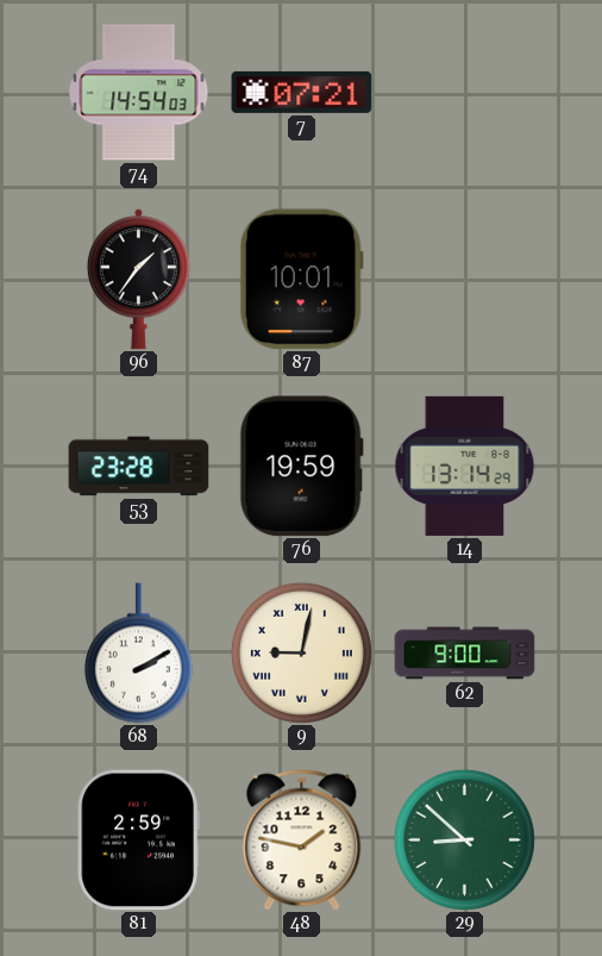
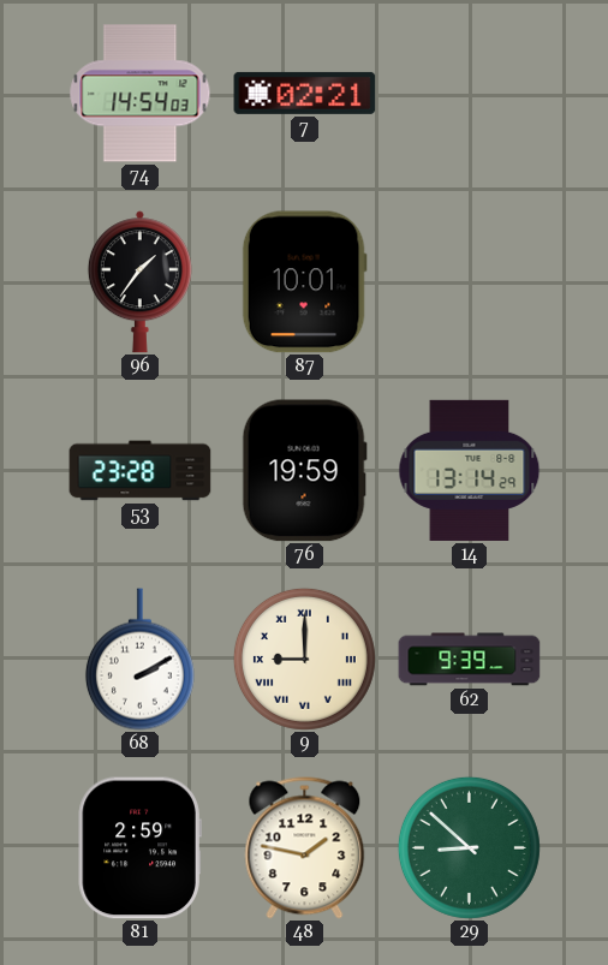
7: 07:21 -> 02:21
9: 9:02 -> 9:00
62: 9:00 -> 9:39
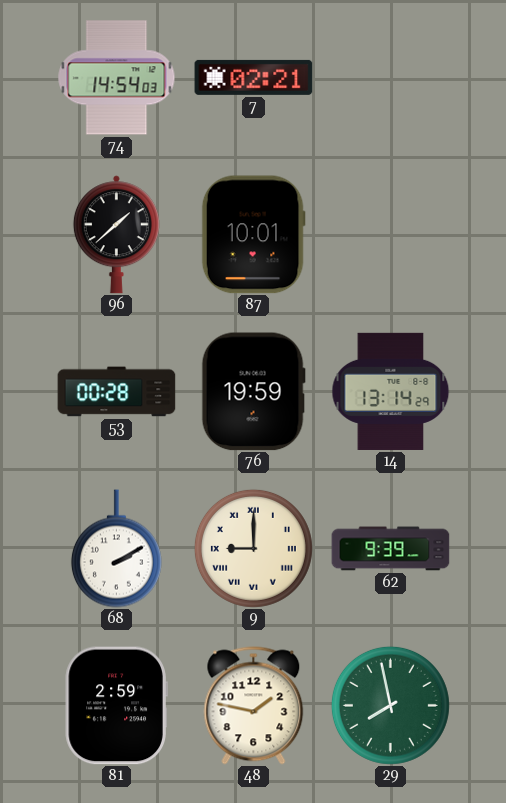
96: 1:36 -> 1:38
53: 23:28 -> 00:28
29: 8:52 -> 7:58
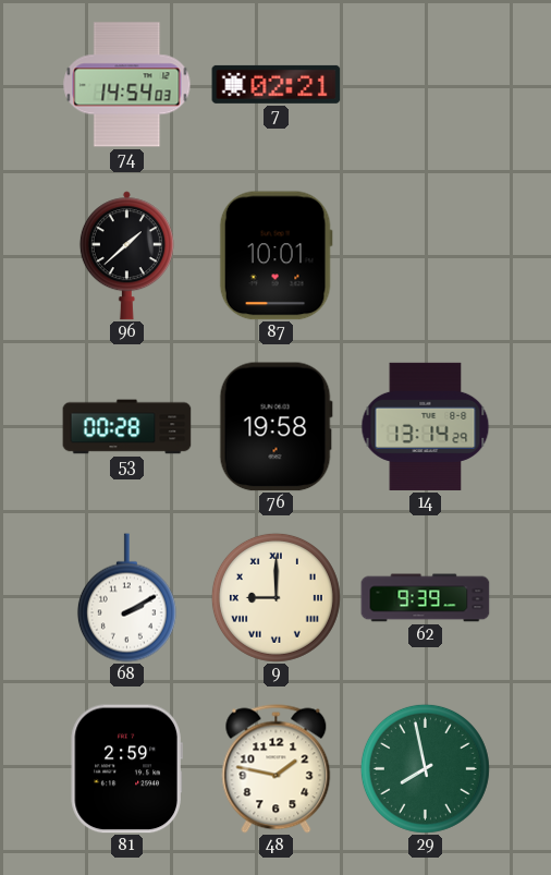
76: 19:59 -> 19:58
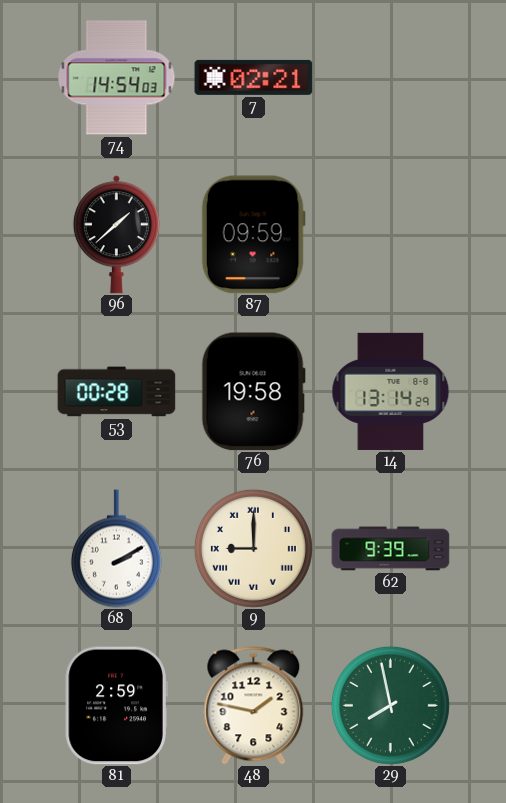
87: 10:01 -> 09:59
